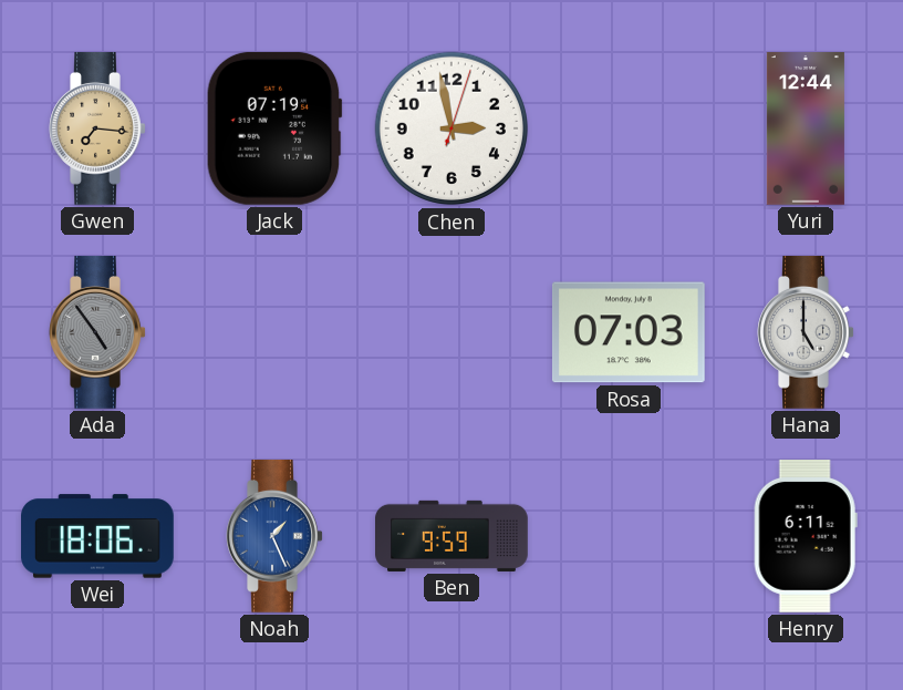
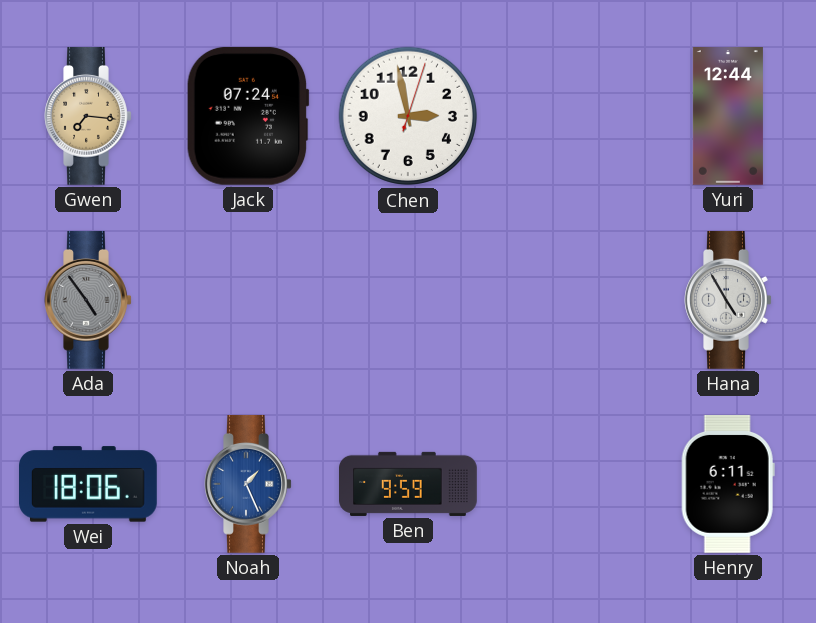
Jack: 07:19 -> 07:24
Rosa: 07:03 -> none
Hana: 5:00 -> 4:55
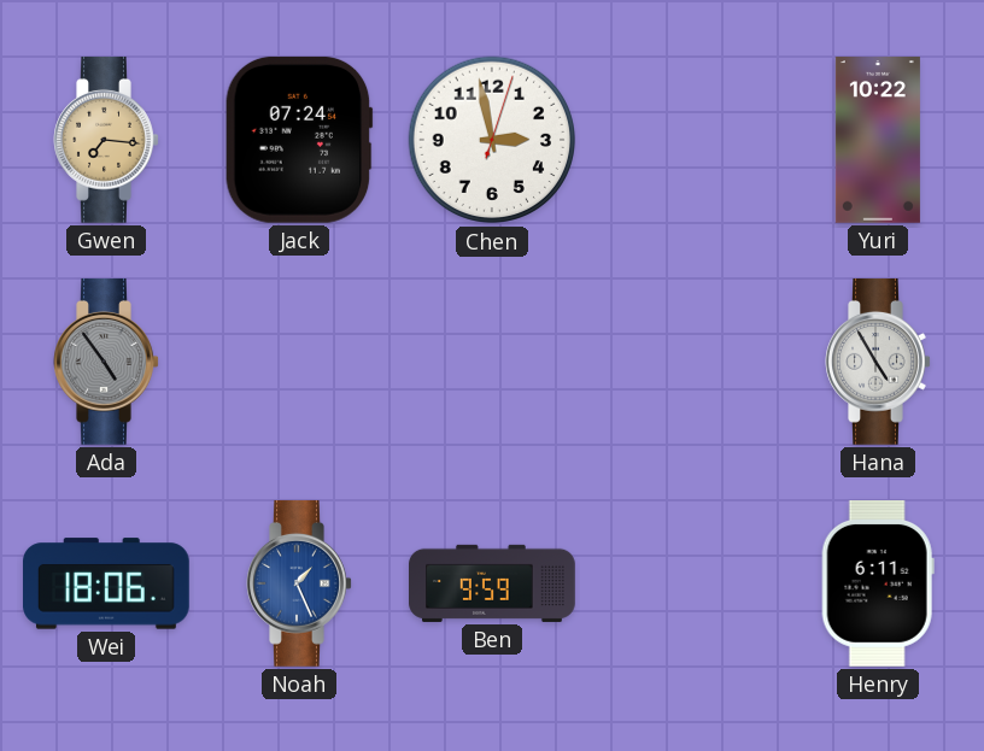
Yuri: 12:44 -> 10:22
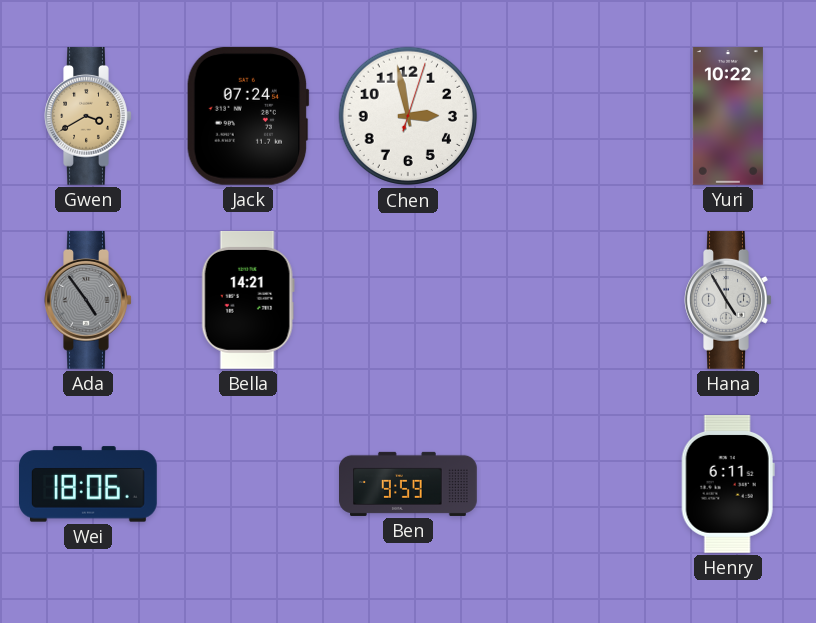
Gwen: 7:16 -> 3:40
Bella: none -> 14:21
Noah: 1:26 -> none
